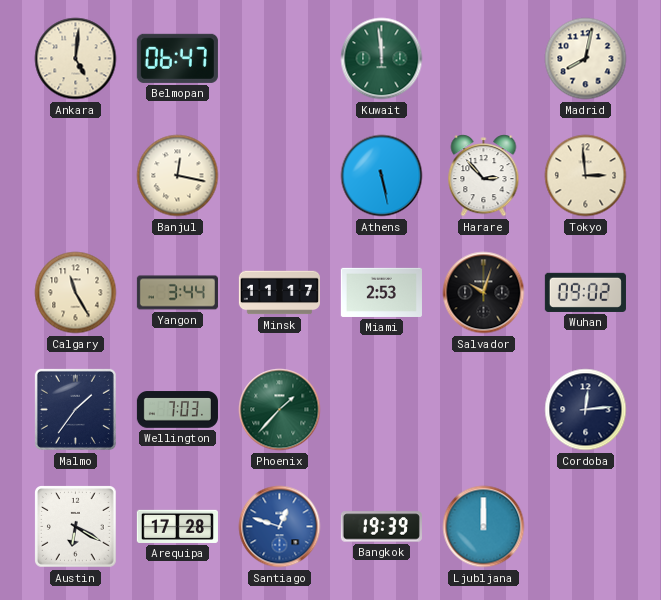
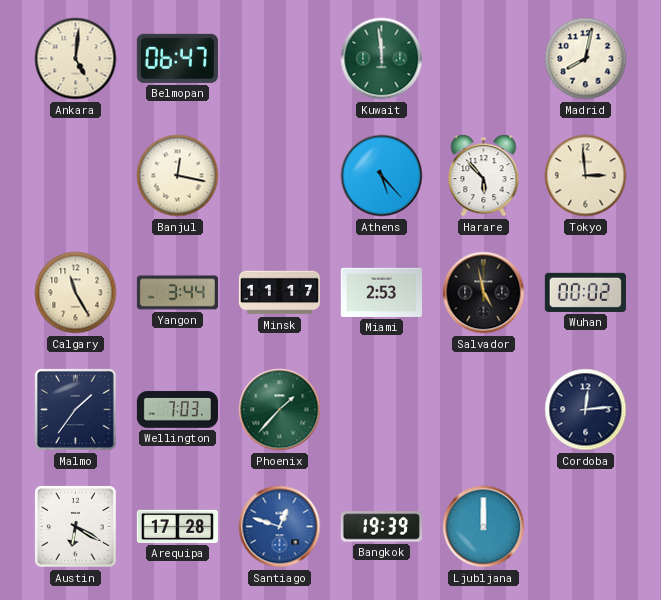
Athens: 5:28 -> 5:23
Harare: 2:53 -> 5:53
Salvador: 10:03 -> 4:58
Wuhan: 09:02 -> 00:02
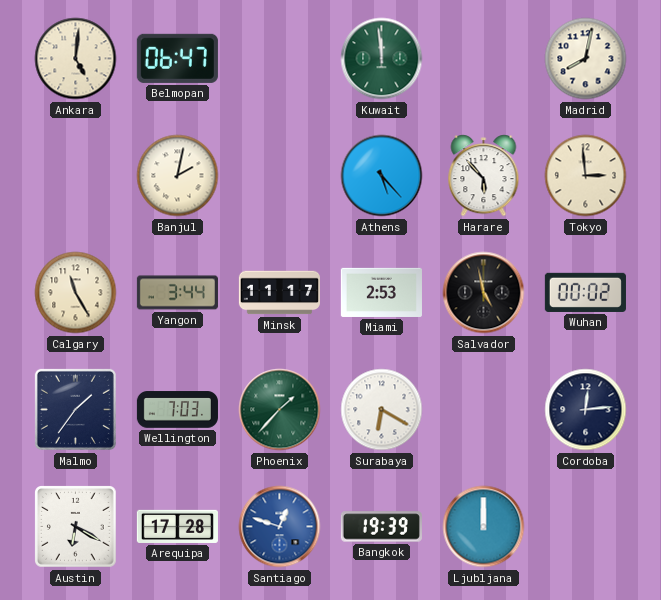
Banjul: 12:17 -> 2:02
Surabaya: none -> 6:20
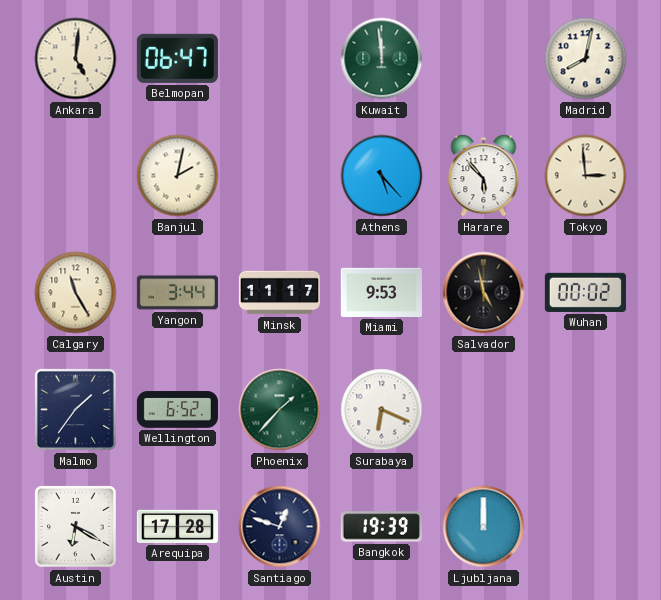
Miami: 2:53 -> 9:53
Wellington: 7:03 -> 6:52
Surabaya: 6:20 -> 6:19
Cordoba: 12:14 -> none
Santiago dial: blue -> navy
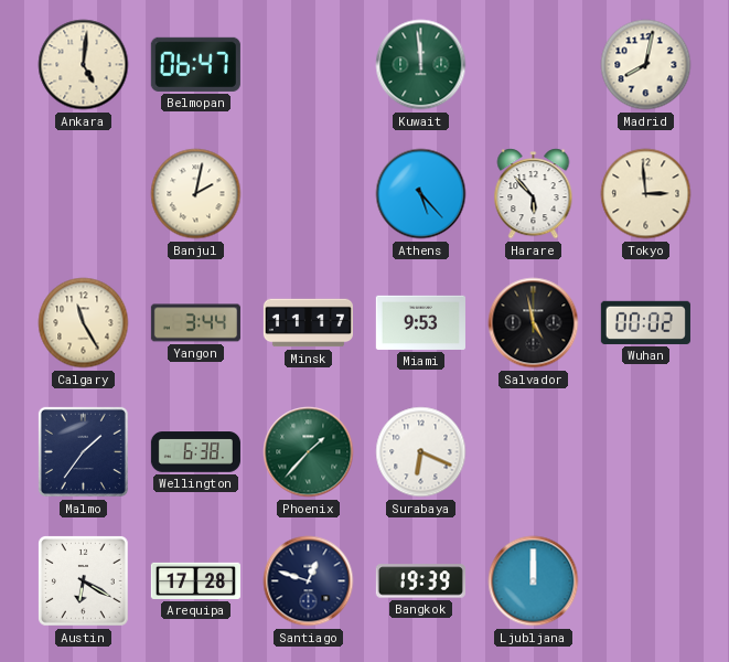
Wellington: 6:52 -> 6:38
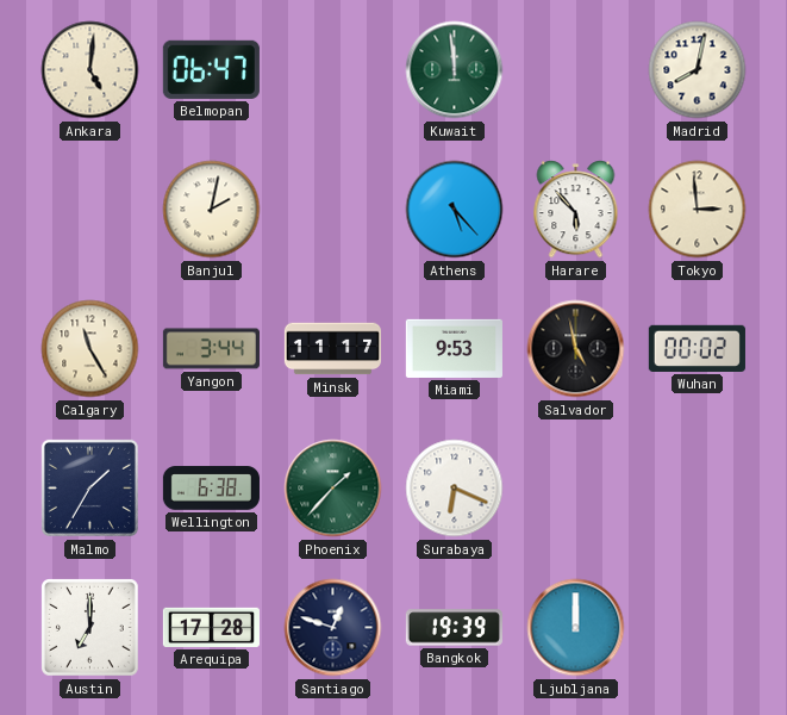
Malmo: 1:36 -> 1:35
Austin: 6:20 -> 7:00
